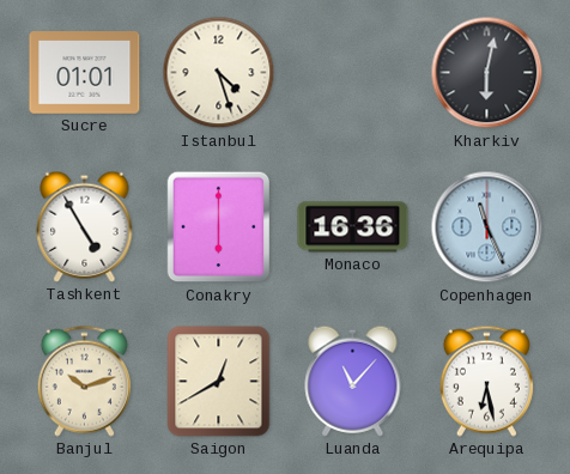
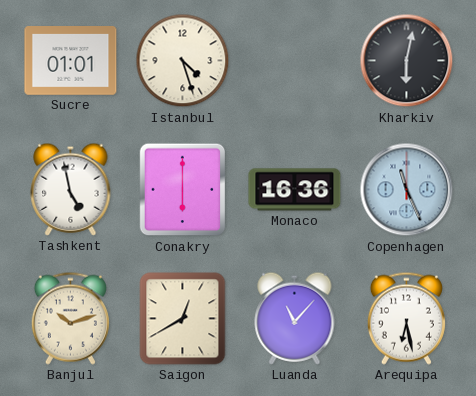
Tashkent: 4:55 -> 4:58
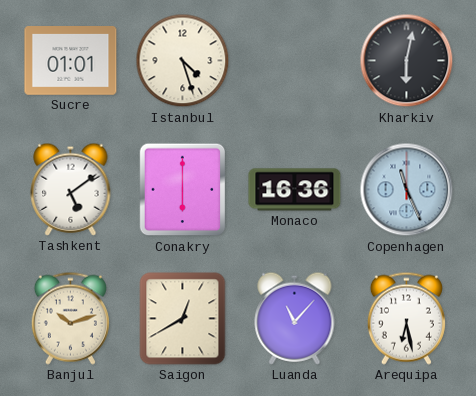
Tashkent: 4:58 -> 5:09
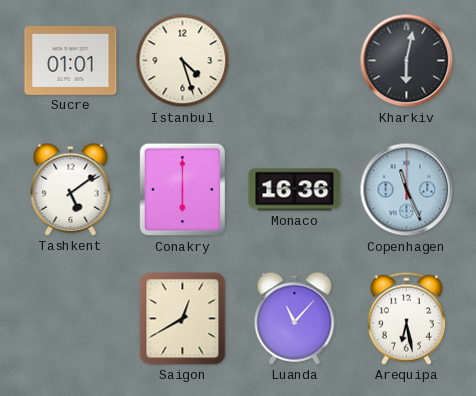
Banjul: 10:12 -> none
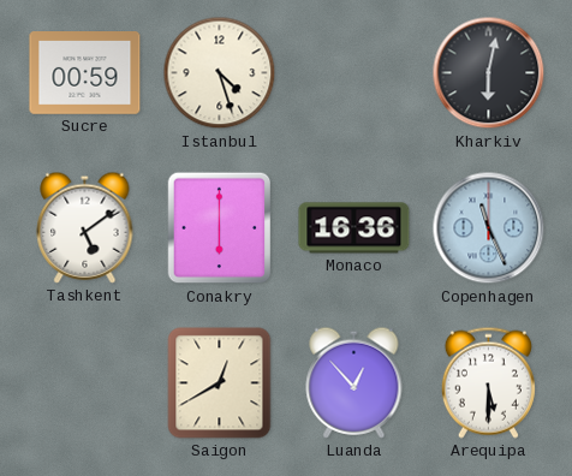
Sucre: 01:01 -> 00:59
Luanda: 11:07 -> 12:53
Arequipa: 6:28 -> 5:30
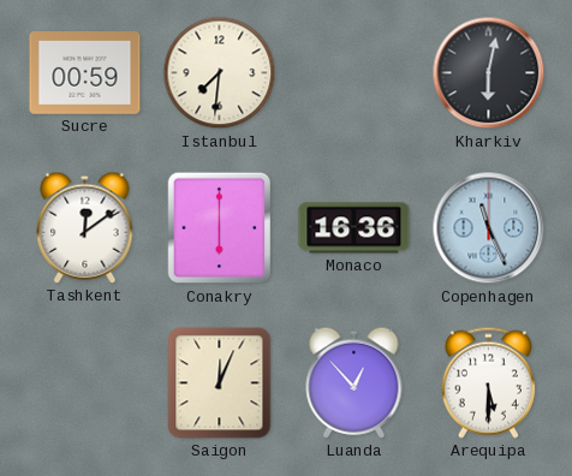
Istanbul: 4:27 -> 7:31
Tashkent: 5:09 -> 12:09
Saigon: 12:40 -> 12:04
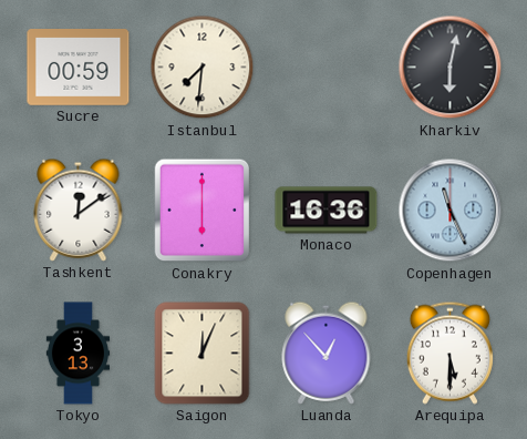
Tokyo: none -> 3:13
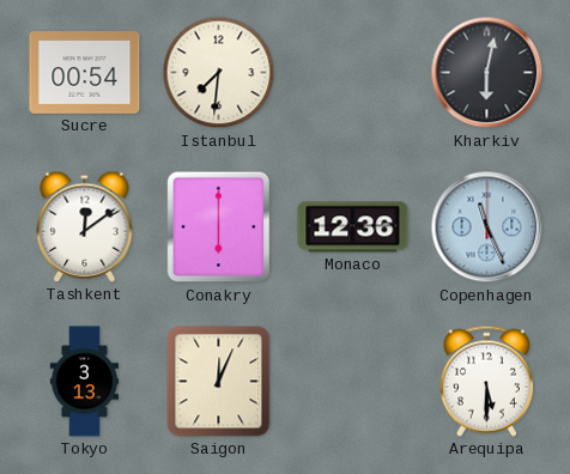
Sucre: 00:59 -> 00:54
Monaco: 16:36 -> 12:36
Luanda: 12:53 -> none
